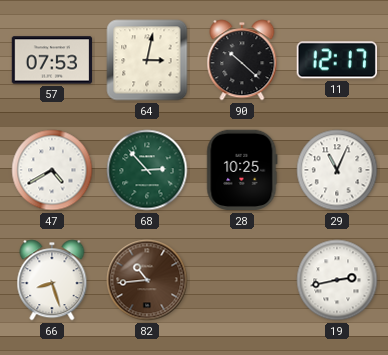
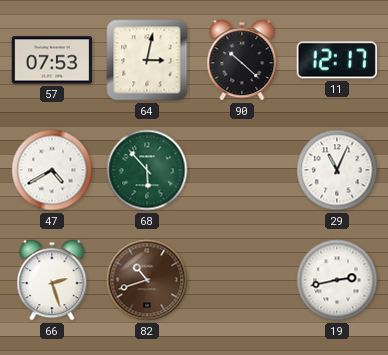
68: 2:53 -> 5:53
28: 10:25 -> none
66: 8:27 -> 2:27
82: 10:44 -> 10:42
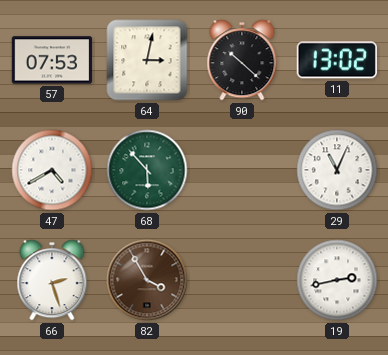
11: 12:17 -> 13:02
82: 10:42 -> 3:55
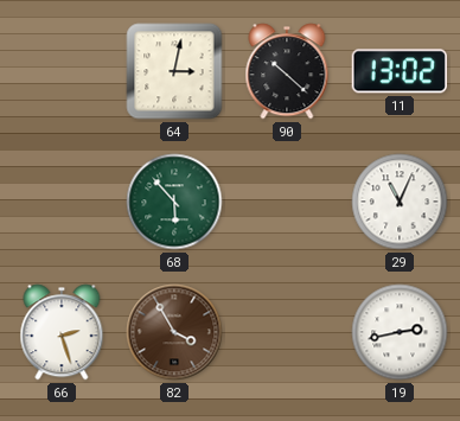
57: 07:53 -> none
47: 4:40 -> none
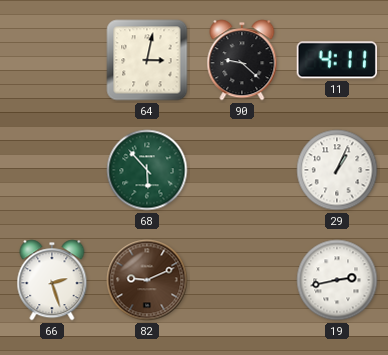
90: 10:22 -> 9:22
11: 13:02 -> 4:11
29: 11:04 -> 1:04
82: 3:55 -> 9:11
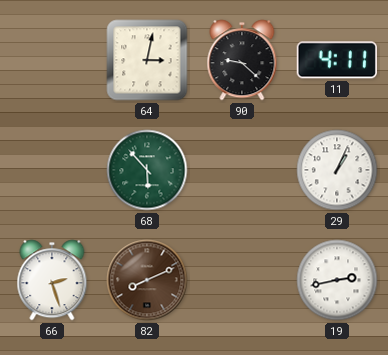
82: 9:11 -> 8:11
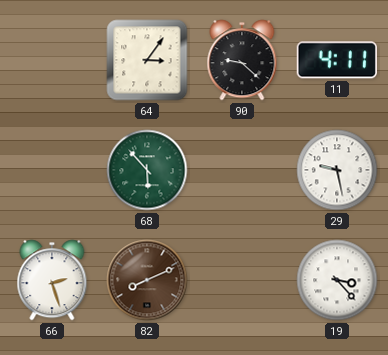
64: 3:02 -> 3:06
29: 1:04 -> 9:28
19: 2:43 -> 3:23
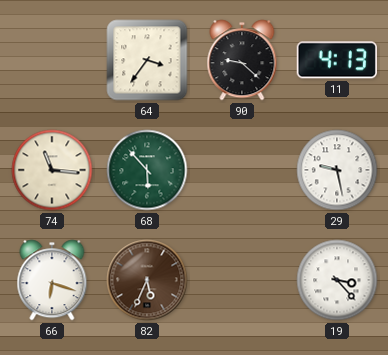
64: 3:06 -> 3:36
11: 4:11 -> 4:13
74: none -> 11:16
66: 2:27 -> 6:18
82: 8:11 -> 5:34
